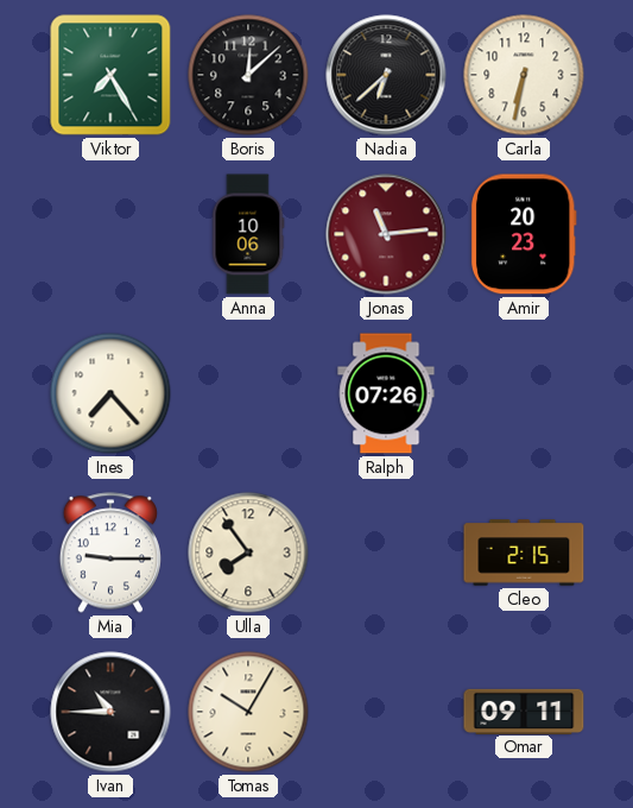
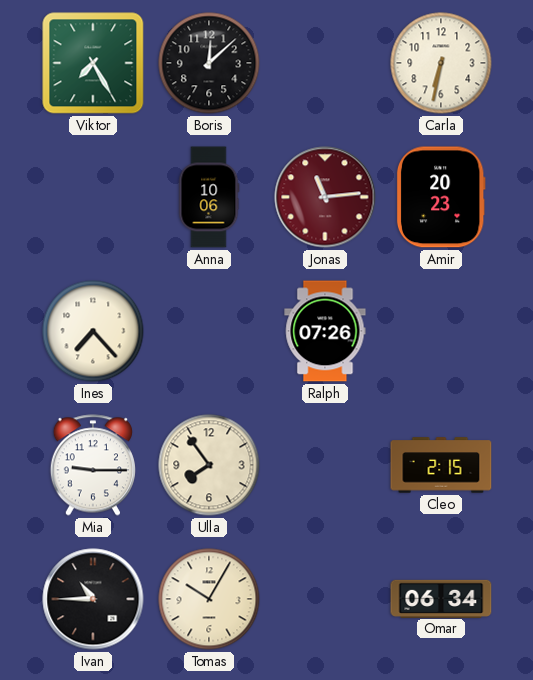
Nadia: 6:38 -> none
Omar: 09:11 -> 06:34
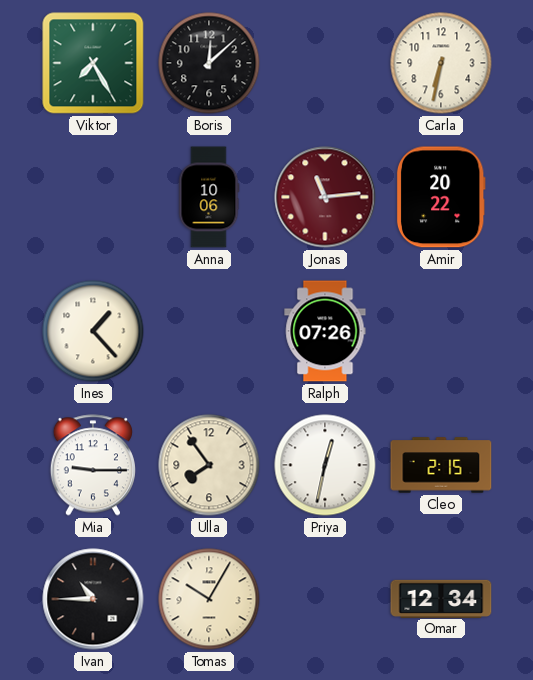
Amir: 20:23 -> 20:22
Ines: 7:23 -> 1:23
Priya: none -> 12:32
Omar: 06:34 -> 12:34
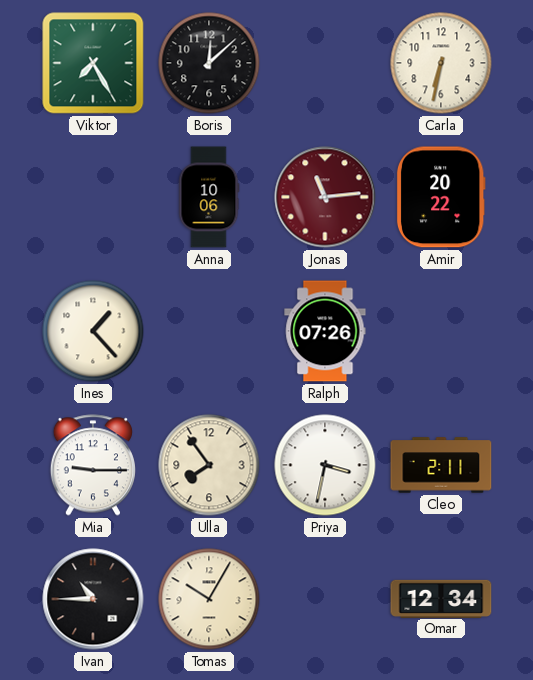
Priya: 12:32 -> 3:32
Cleo: 2:15 -> 2:11
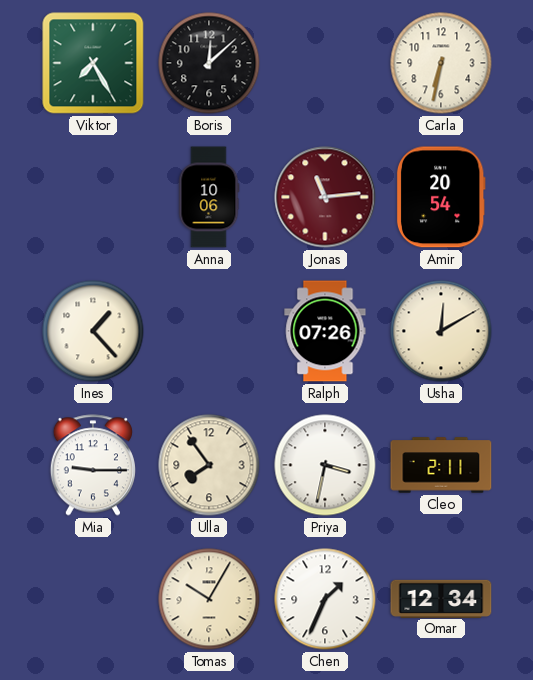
Amir: 20:22 -> 20:54
Usha: none -> 12:10
Ivan: 10:45 -> none
Chen: none -> 1:34
